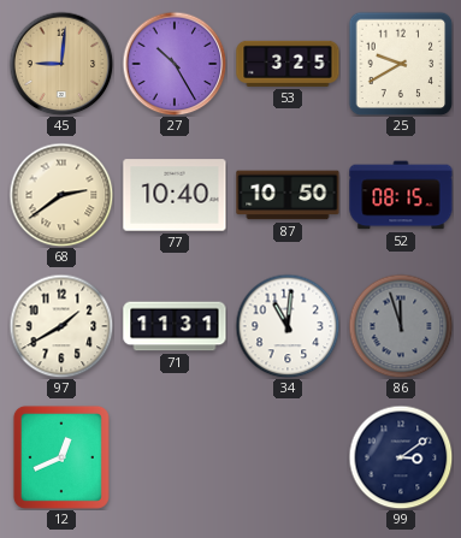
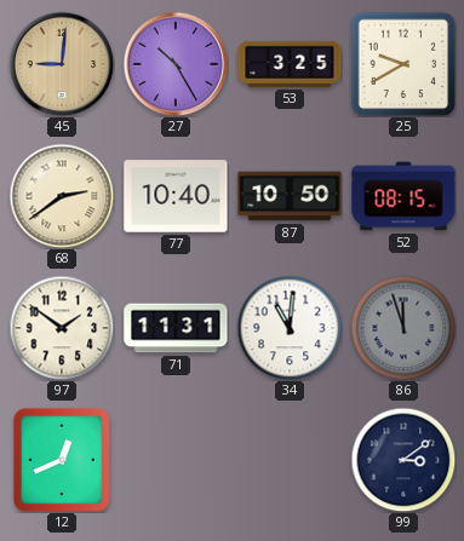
97: 1:40 -> 1:51
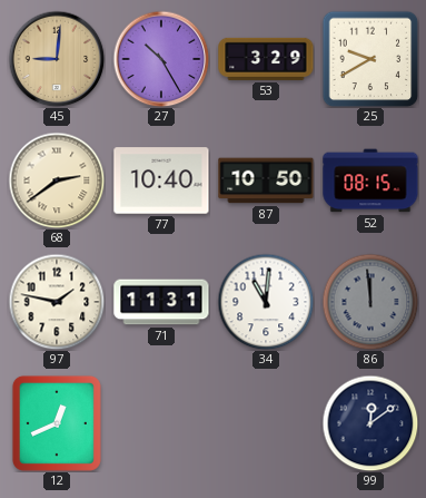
53: 3:25 -> 3:29
97: 1:51 -> 1:47
86: 11:57 -> 11:59
99: 3:09 -> 12:09
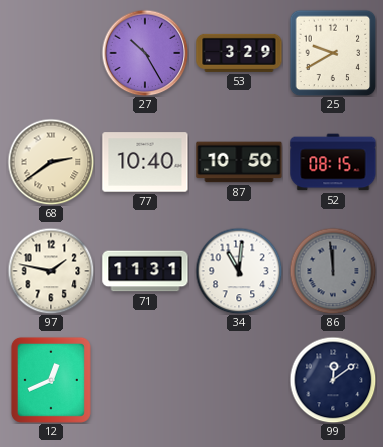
45: 9:01 -> none
